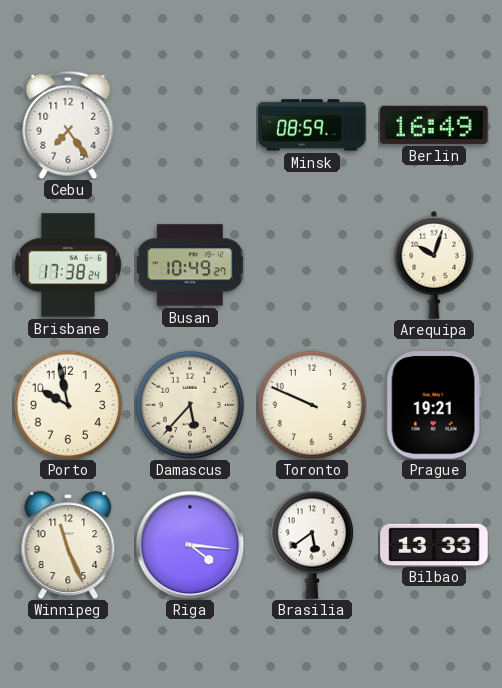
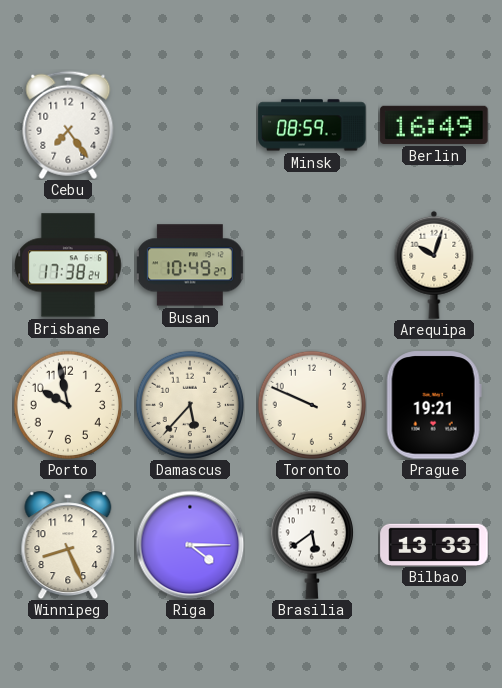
Winnipeg: 11:26 -> 8:26
Riga: 4:16 -> 4:15
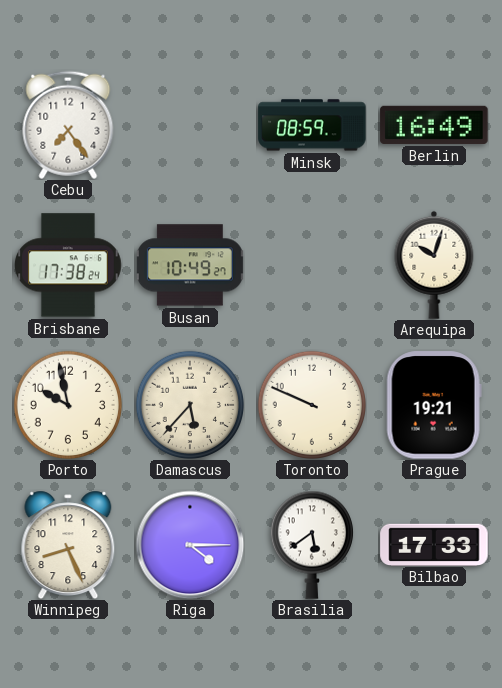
Bilbao: 13:33 -> 17:33
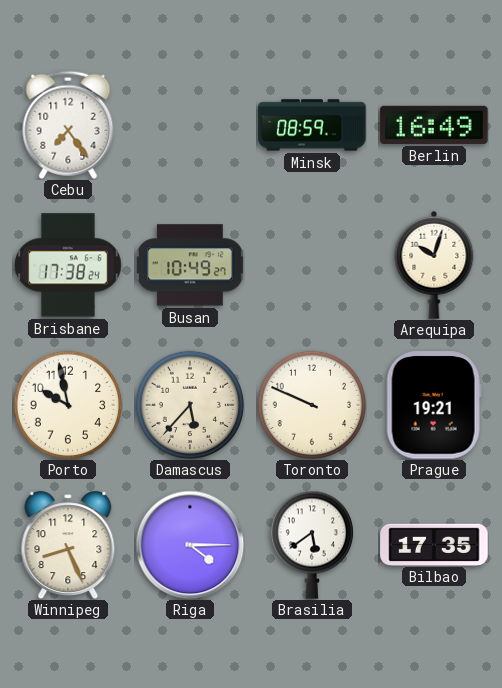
Bilbao: 17:33 -> 17:35
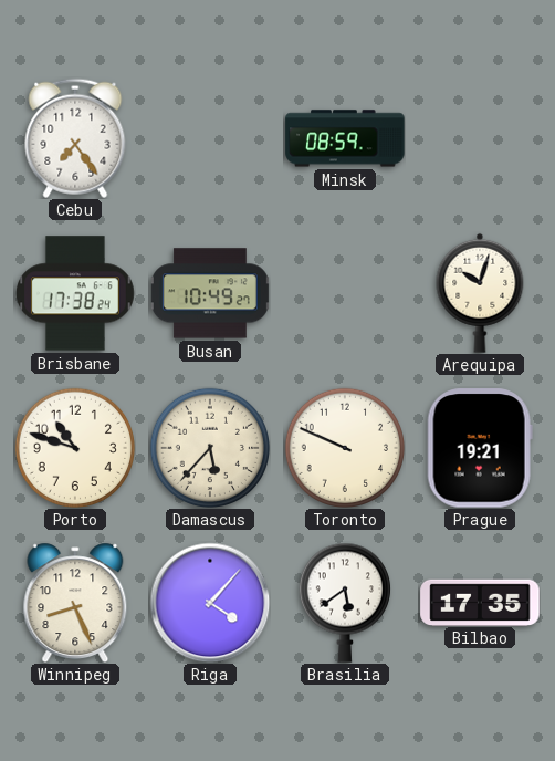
Berlin: 16:49 -> none
Porto: 9:58 -> 10:48
Riga: 4:15 -> 4:07
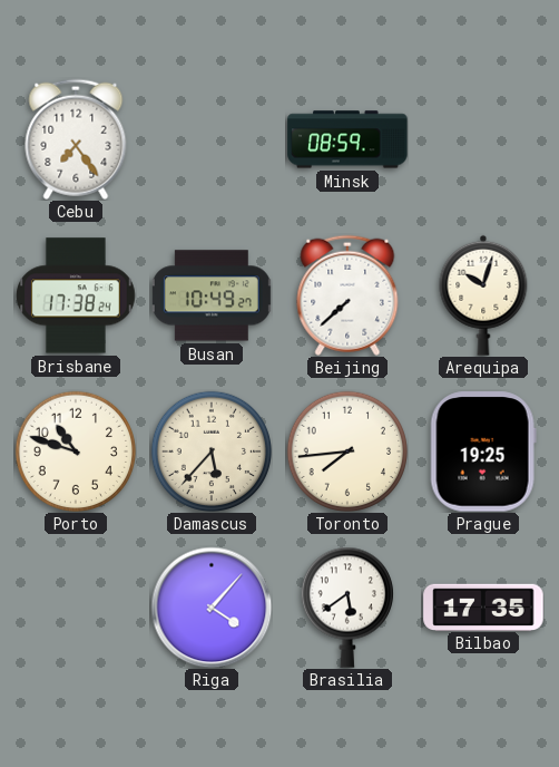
Beijing: none -> 7:38
Toronto: 9:49 -> 7:44
Prague: 19:21 -> 19:25
Winnipeg: 8:26 -> none
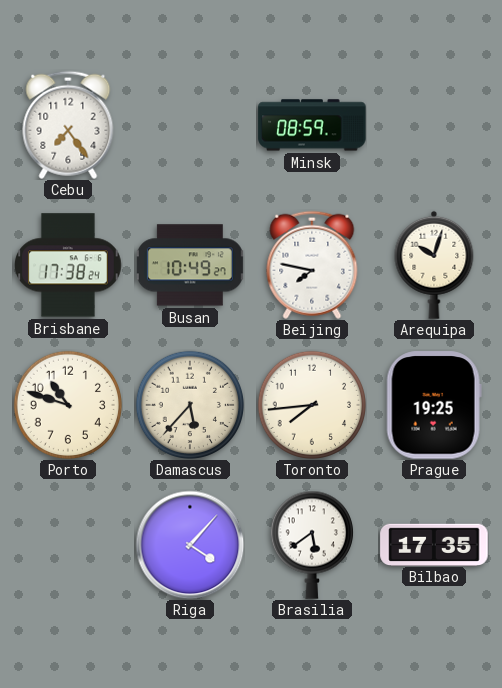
Beijing: 7:38 -> 7:47
